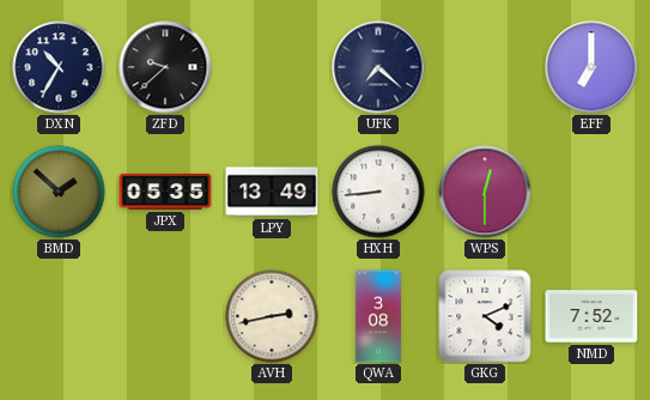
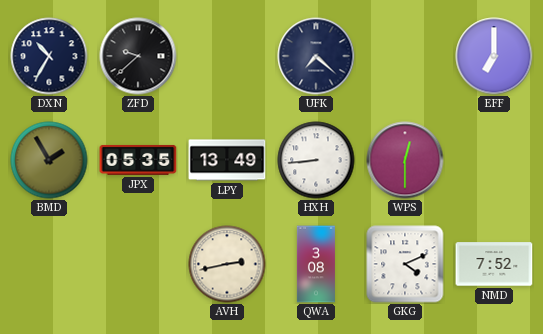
BMD: 1:52 -> 1:55
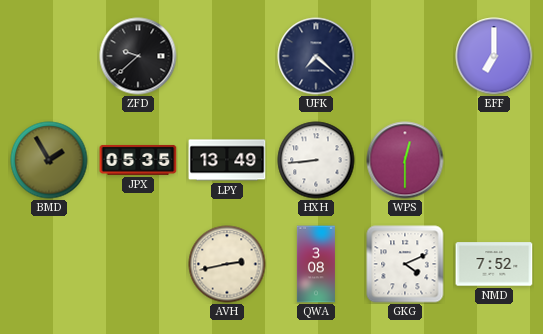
DXN: 10:35 -> none
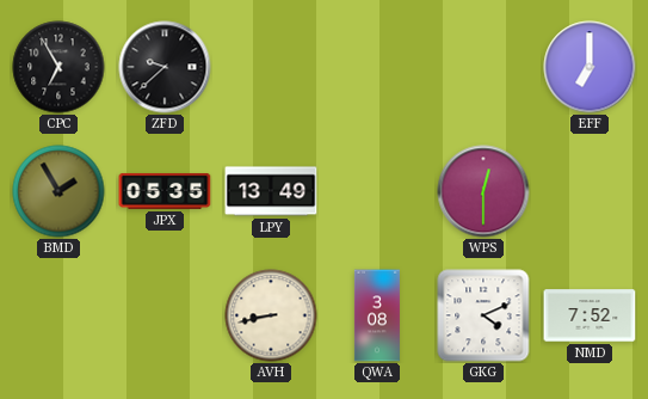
CPC: none -> 6:55
UFK: 7:22 -> none
HXH: 8:44 -> none
AVH: 2:43 -> 8:43
